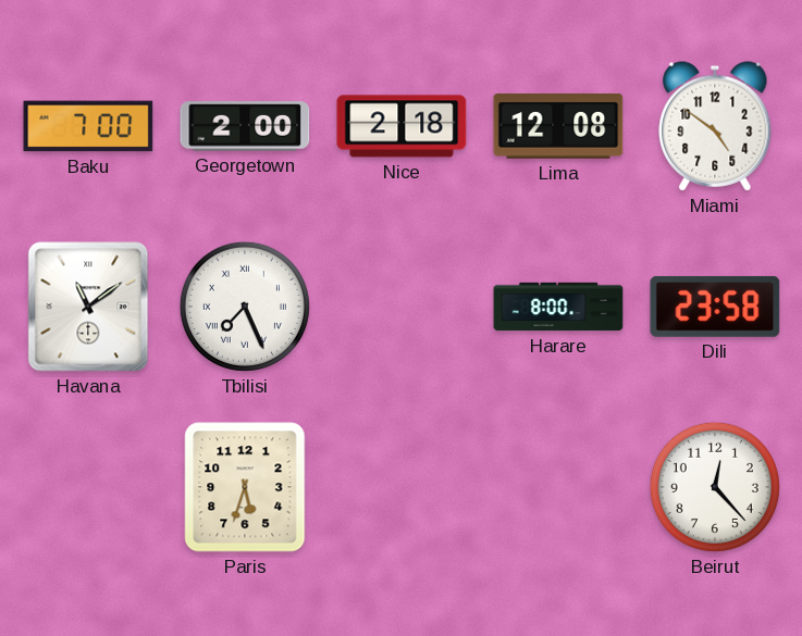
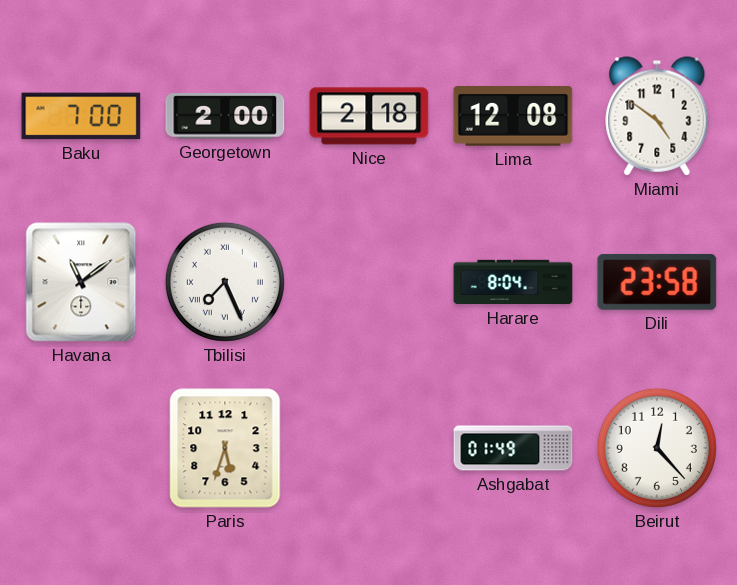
Harare: 8:00 -> 8:04
Ashgabat: none -> 01:49
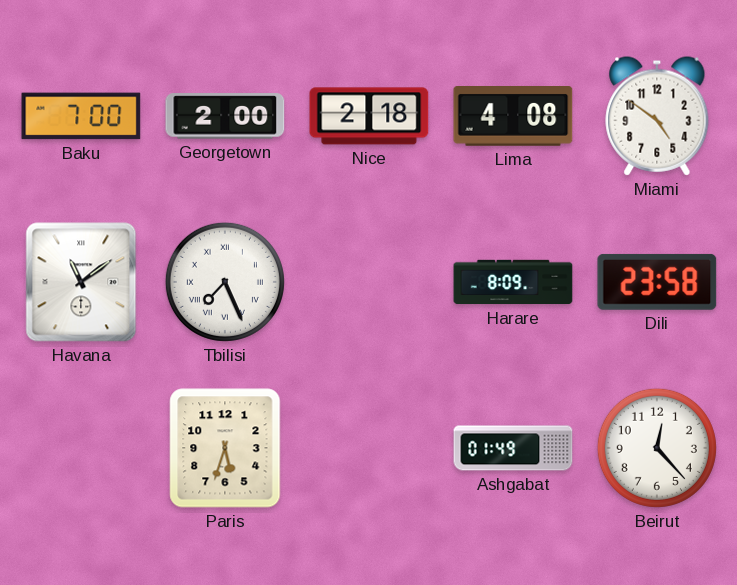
Lima: 12:08 -> 4:08
Harare: 8:04 -> 8:09
